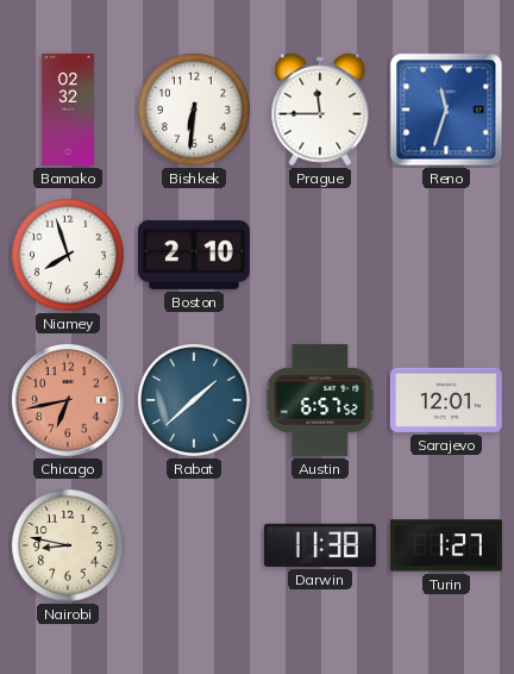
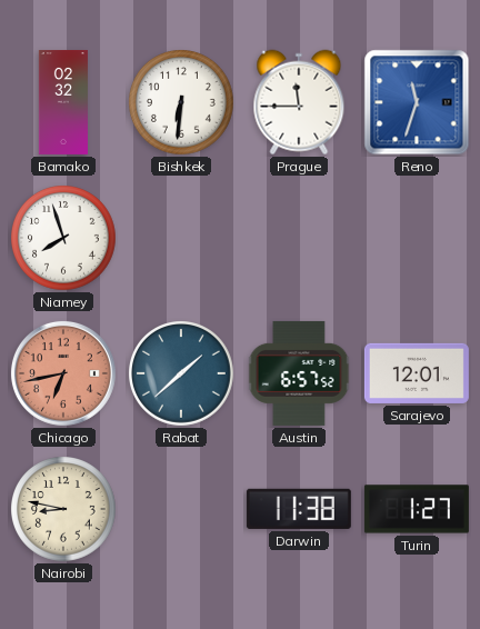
Boston: 2:10 -> none
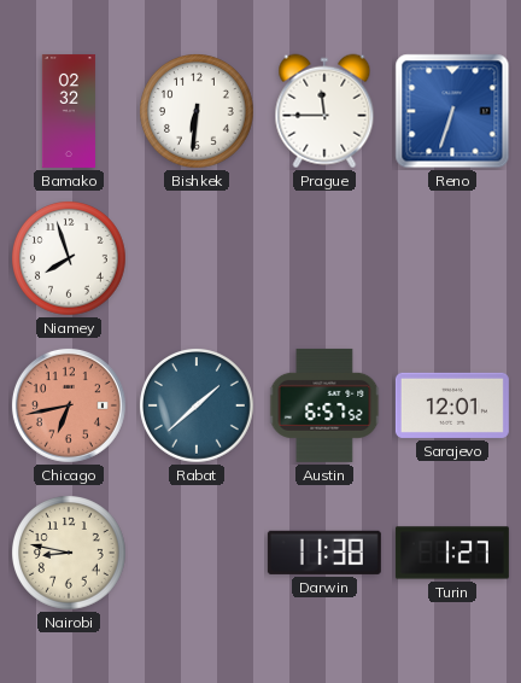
Reno: 11:33 -> 6:33
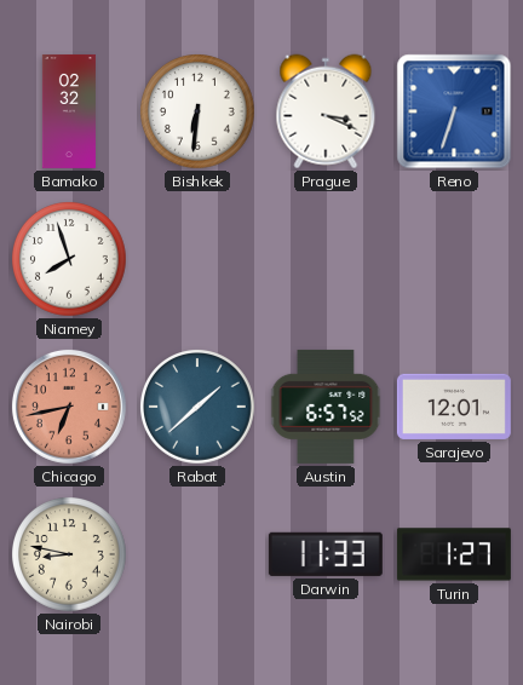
Prague: 11:45 -> 3:19
Darwin: 11:38 -> 11:33
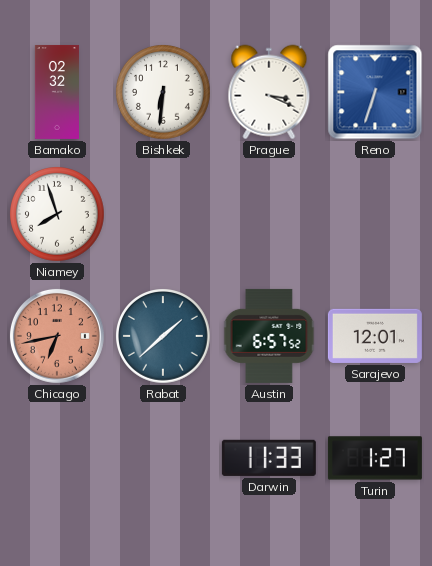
Nairobi: 8:47 -> none
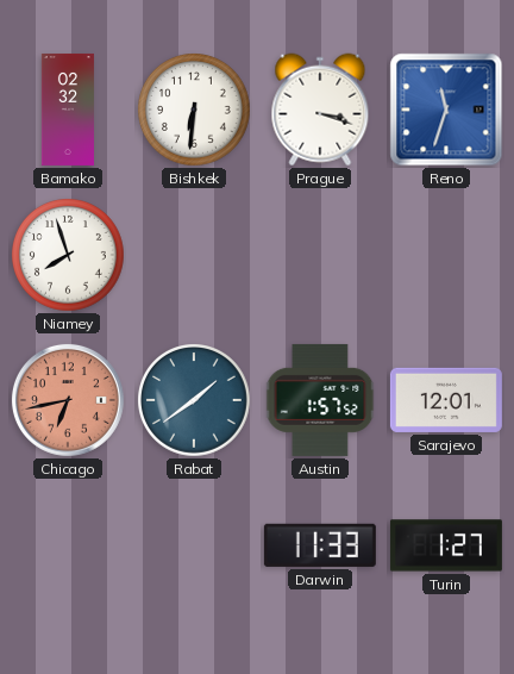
Prague: 3:19 -> 3:18
Reno: 6:33 -> 11:33
Rabat: 1:38 -> 1:39
Austin: 6:57 -> 1:57
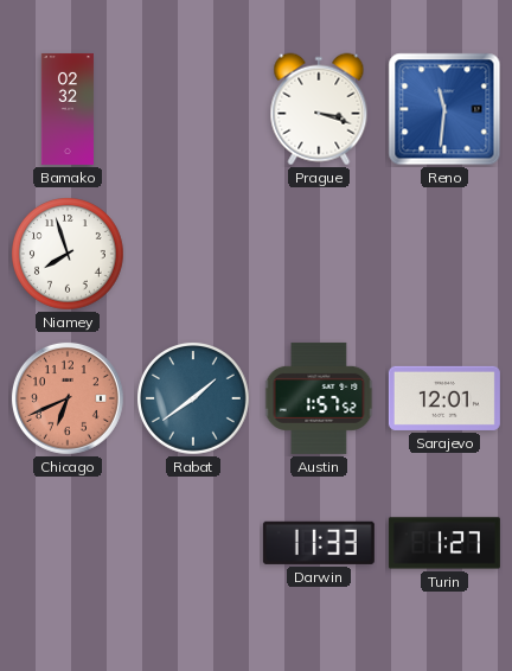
Bishkek: 6:31 -> none
Reno: 11:33 -> 11:31
Chicago: 6:43 -> 6:41
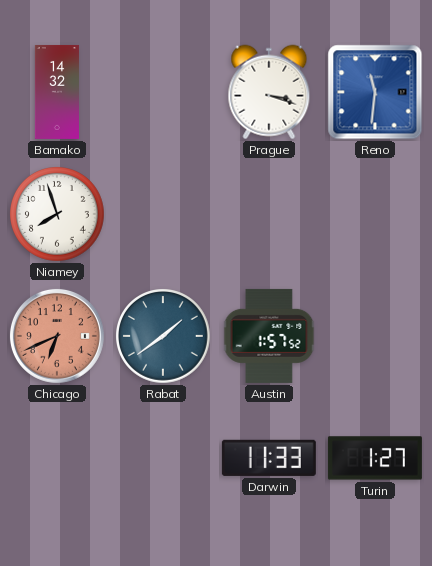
Bamako: 02:32 -> 14:32
Sarajevo: 12:01 -> none
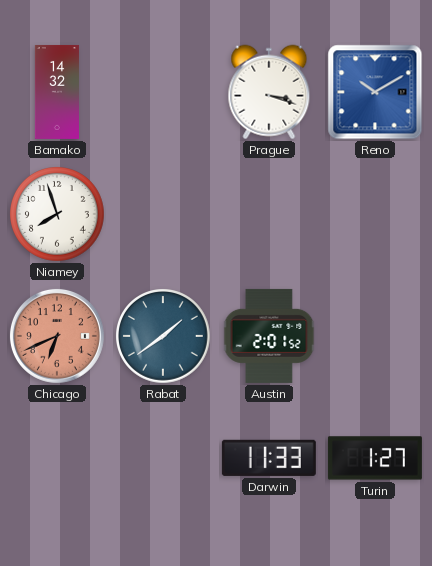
Reno: 11:31 -> 10:10
Austin: 1:57 -> 2:01
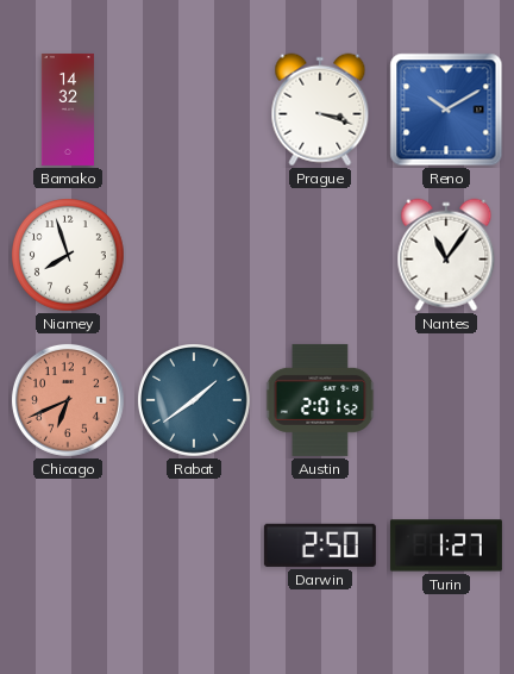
Nantes: none -> 11:06
Darwin: 11:33 -> 2:50
